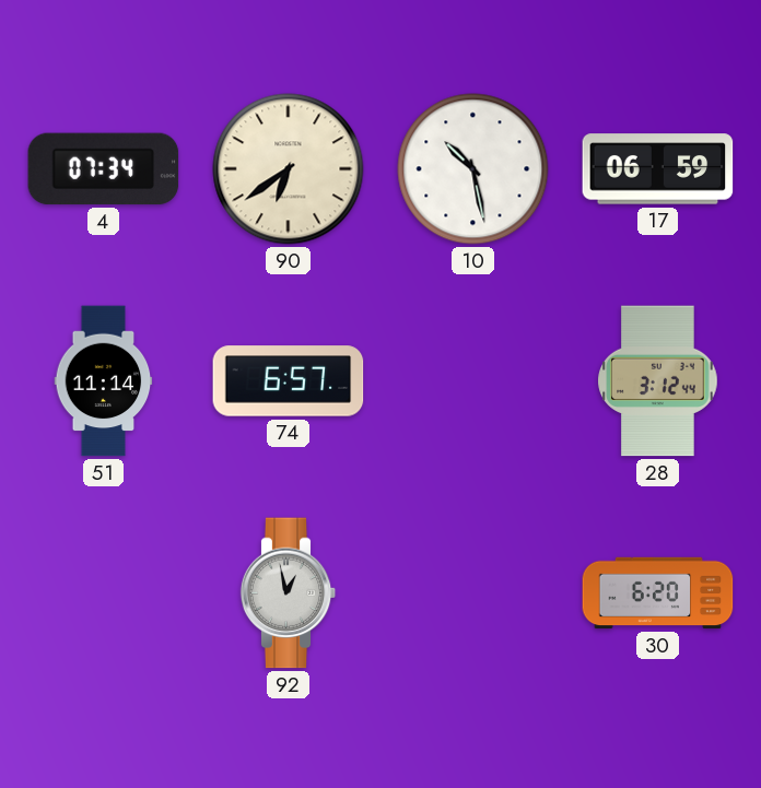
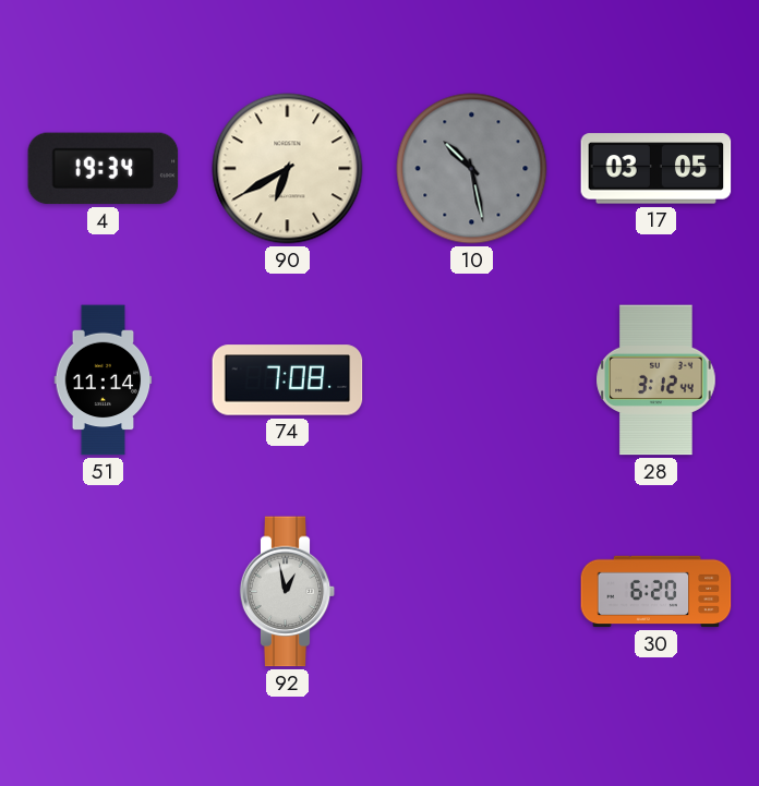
4: 07:34 -> 19:34
90: 6:39 -> 6:40
10 dial: white -> grey
17: 06:59 -> 03:05
74: 6:57 -> 7:08
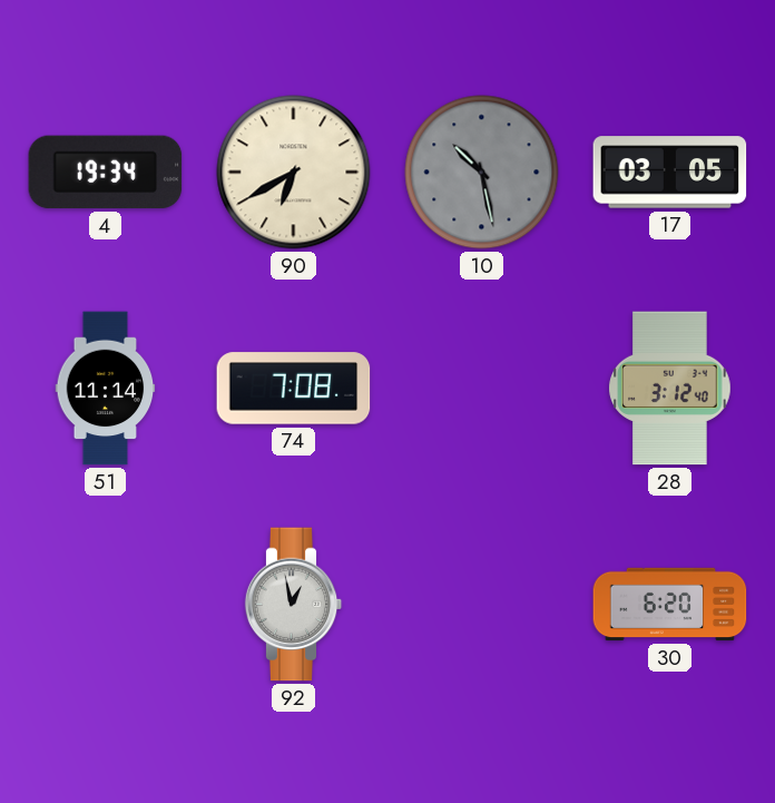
28: 3:12:44 -> 3:12:40
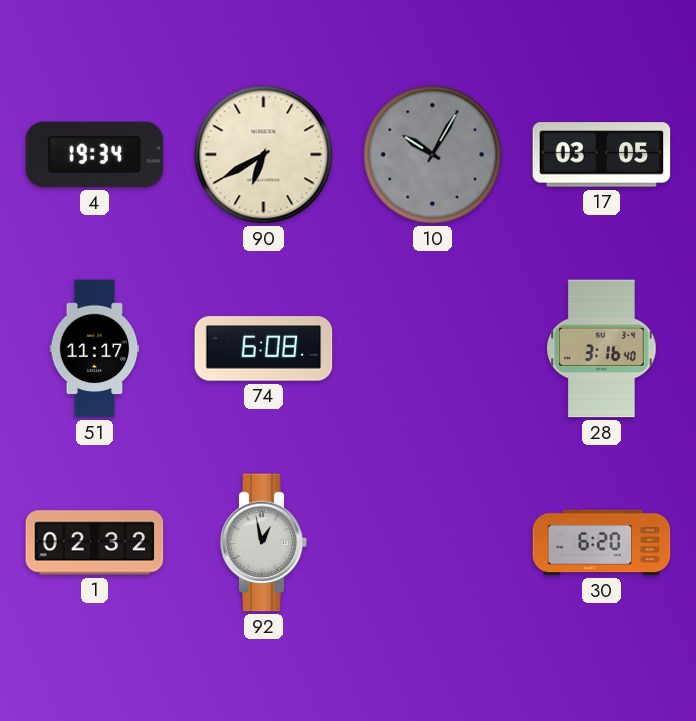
10: 10:28 -> 10:05
51: 11:14 -> 11:17
74: 7:08 -> 6:08
28: 3:12 -> 3:16
1: none -> 02:32
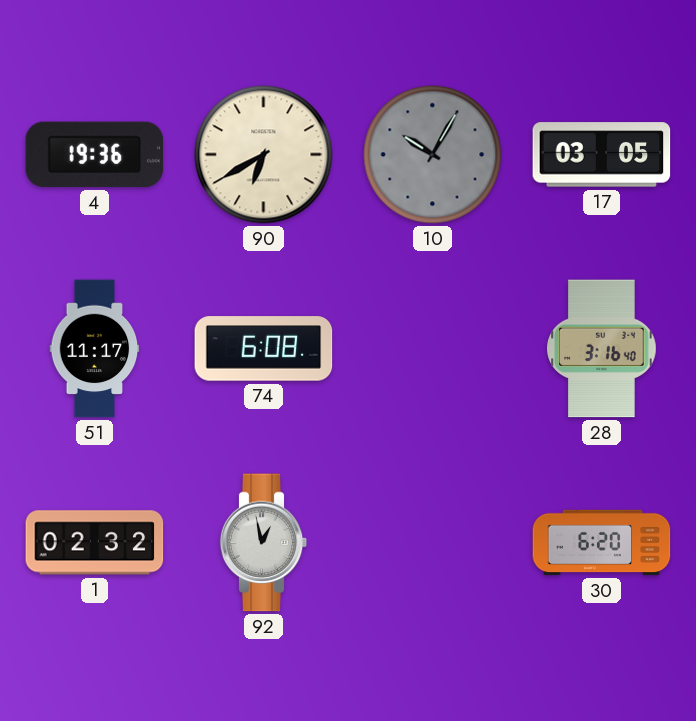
4: 19:34 -> 19:36
